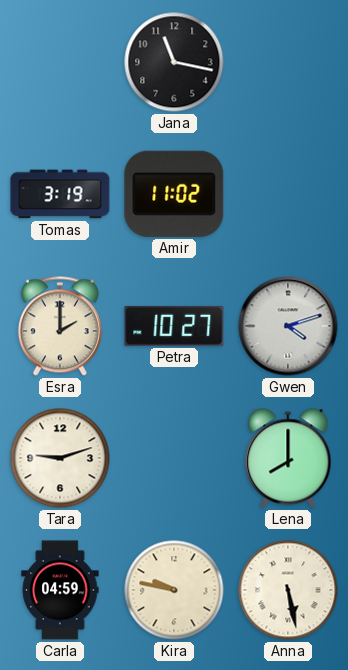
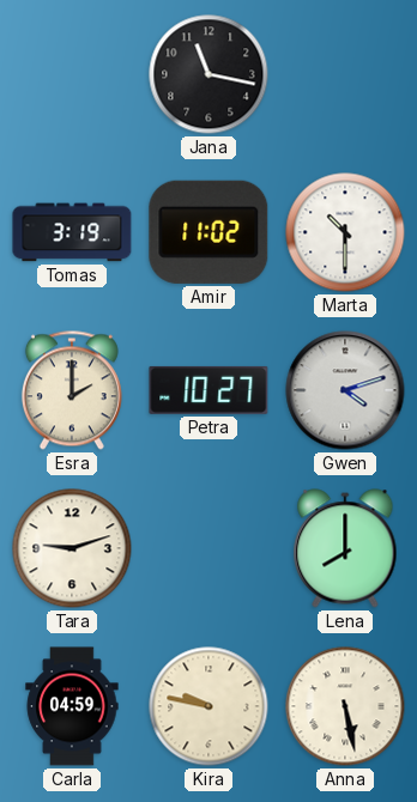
Marta: none -> 10:30
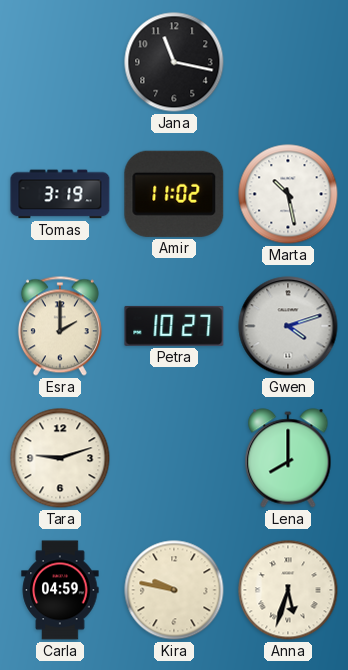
Marta: 10:30 -> 10:28
Anna: 5:28 -> 5:33
